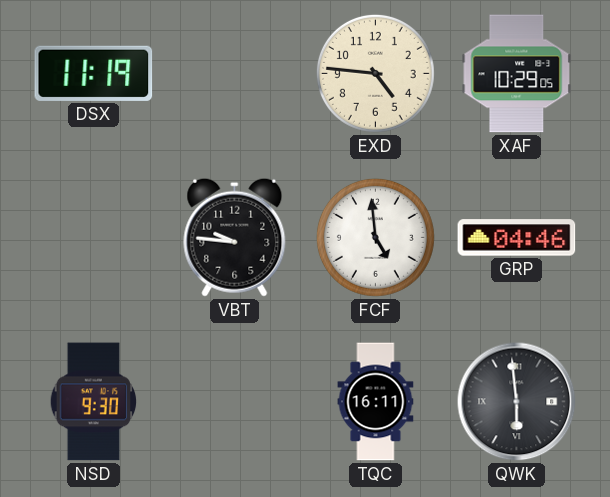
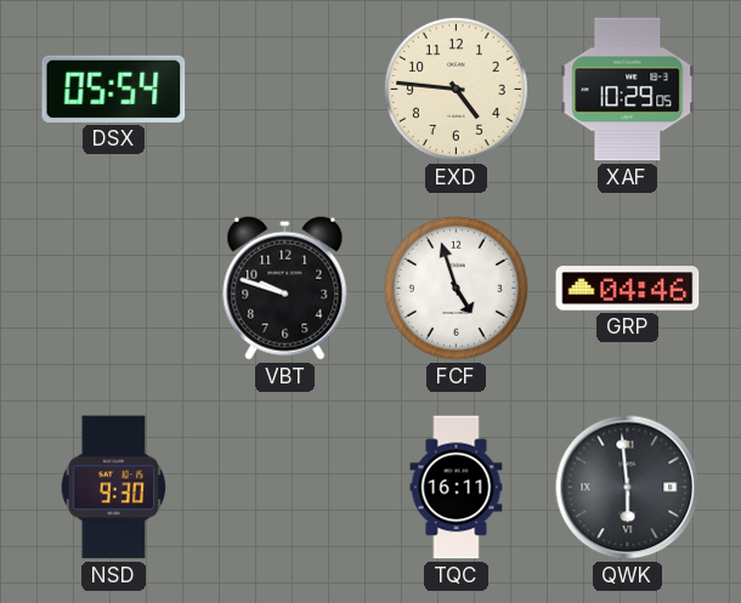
DSX: 11:19 -> 05:54
VBT: 9:46 -> 9:48
FCF: 4:59 -> 4:57
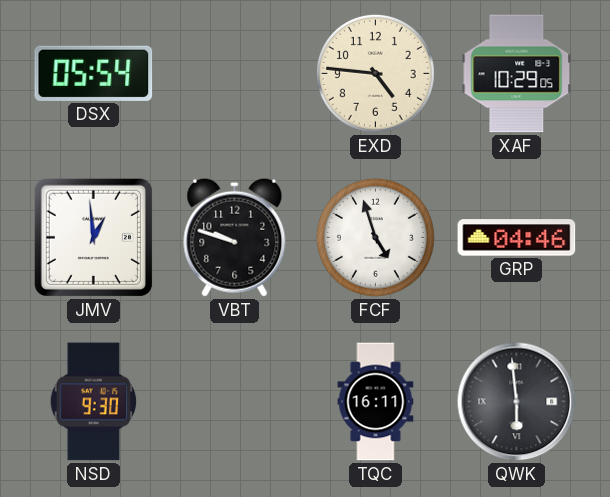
JMV: none -> 12:59
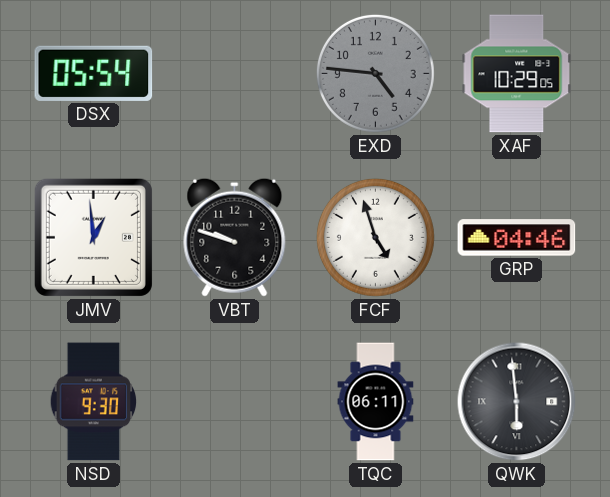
EXD dial: cream -> grey
TQC: 16:11 -> 06:11
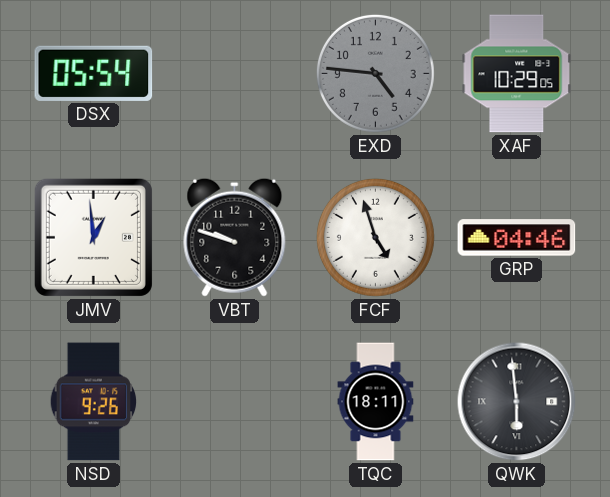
NSD: 9:30 -> 9:26
TQC: 06:11 -> 18:11
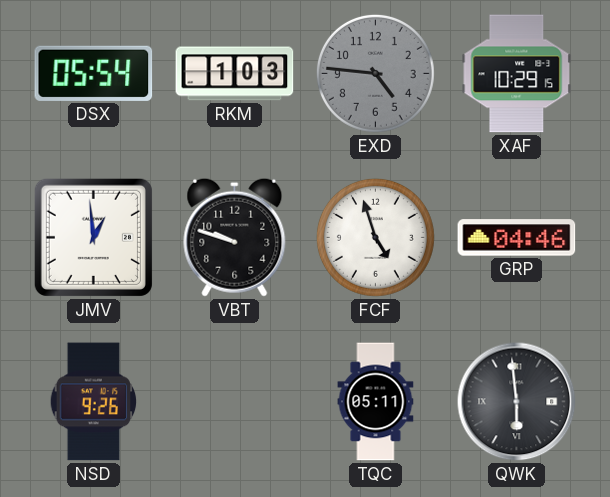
RKM: none -> 1:03
XAF: 10:29:05 -> 10:29:15
TQC: 18:11 -> 05:11
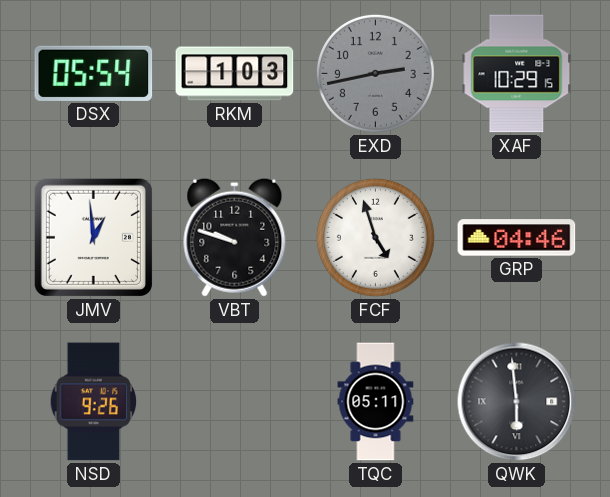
EXD: 4:46 -> 2:43
